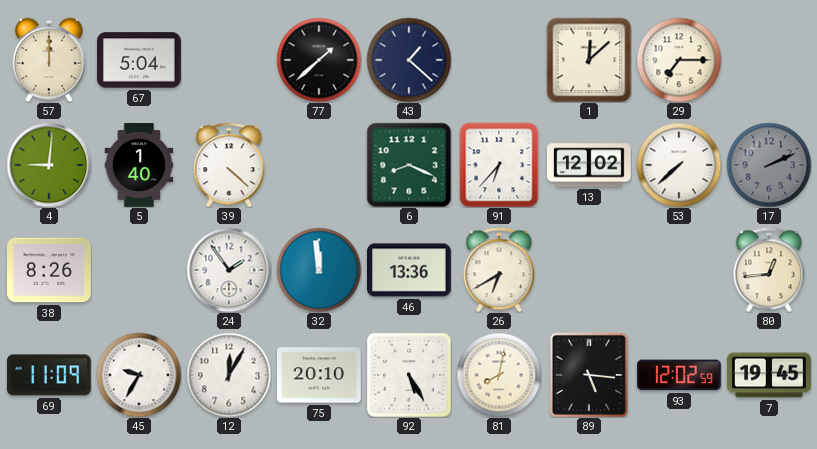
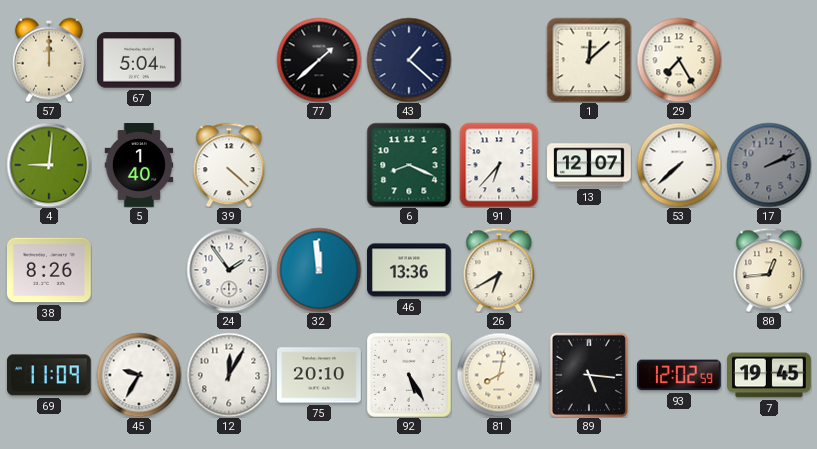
29: 7:15 -> 7:25
13: 12:02 -> 12:07
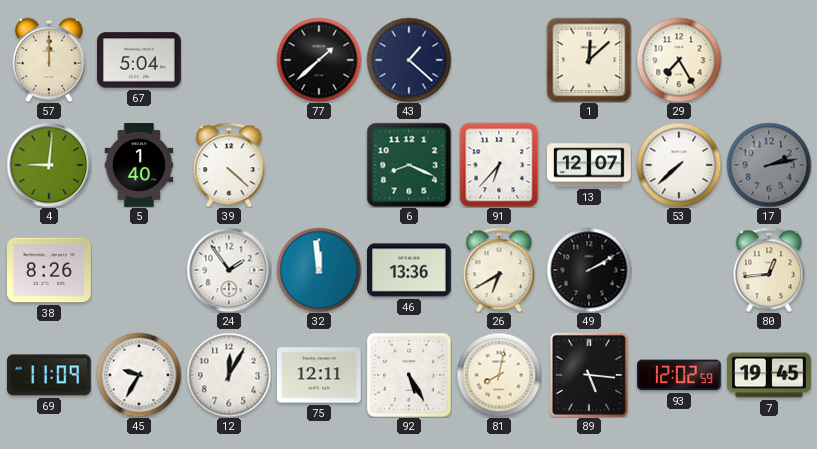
17: 2:11 -> 2:13
49: none -> 2:10
75: 20:10 -> 12:11
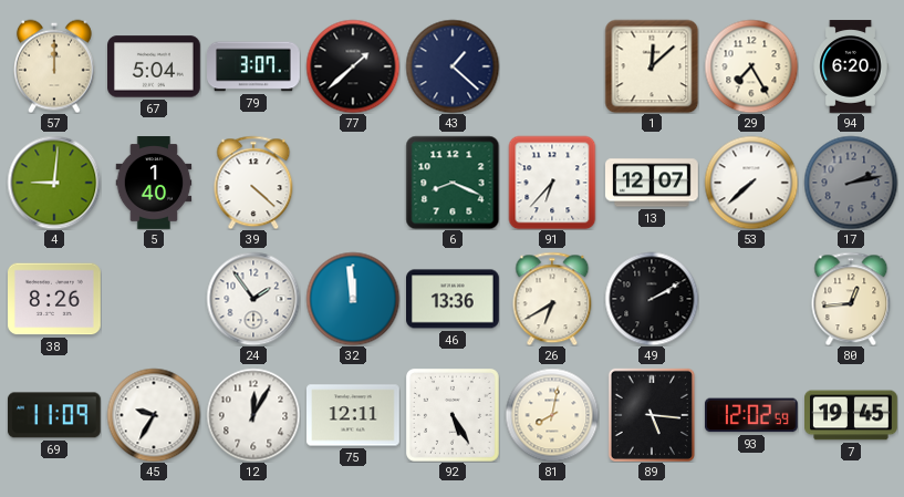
79: none -> 3:07
94: none -> 6:20
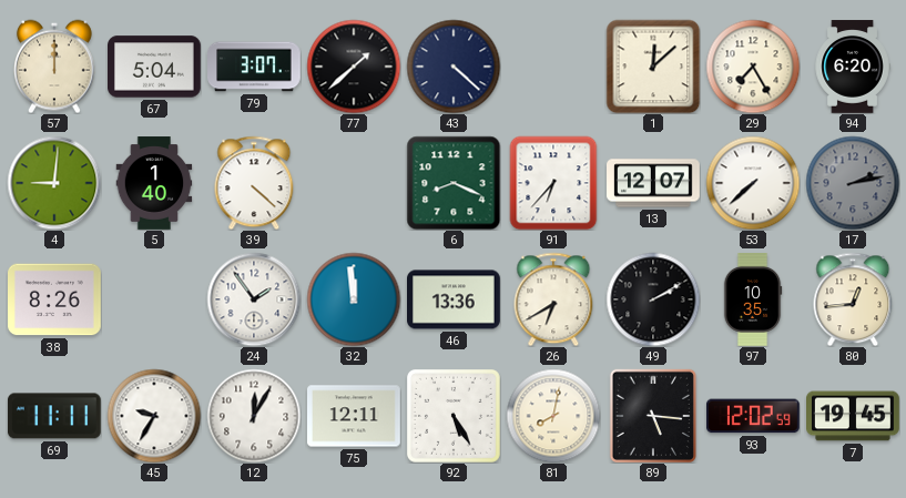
43: 1:22 -> 4:22
97: none -> 10:35
69: 11:09 -> 11:11
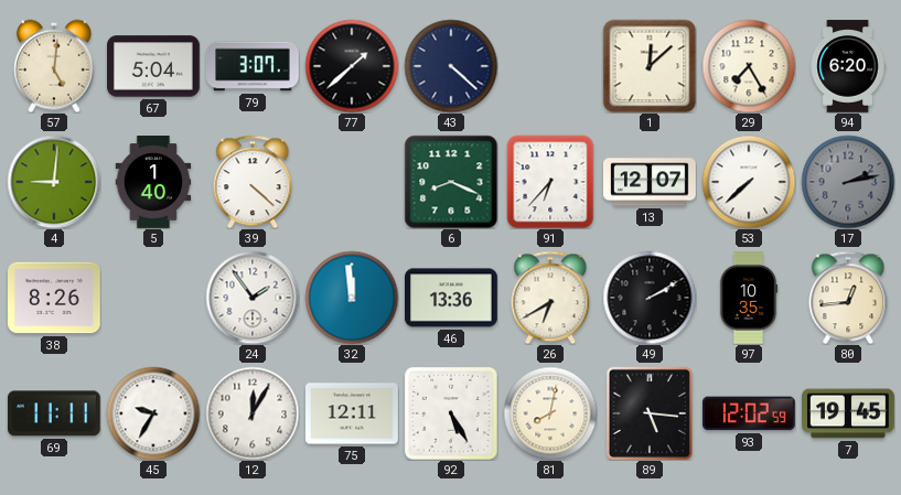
57: 12:00 -> 5:01
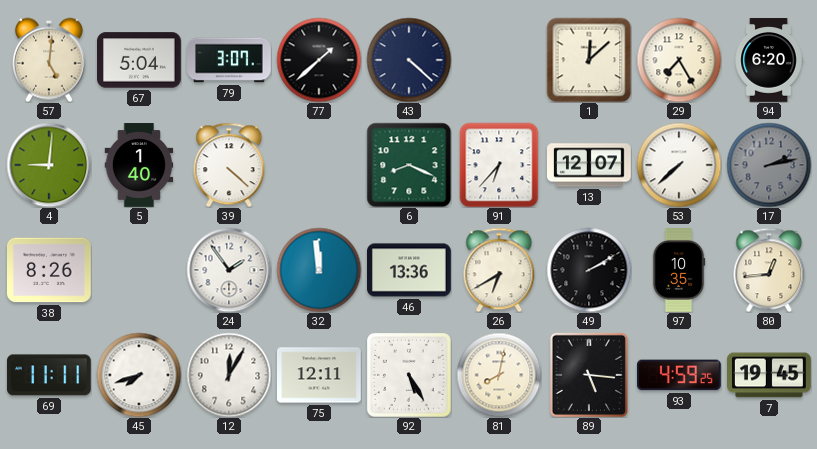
45: 9:35 -> 7:42
93: 12:02 -> 4:59
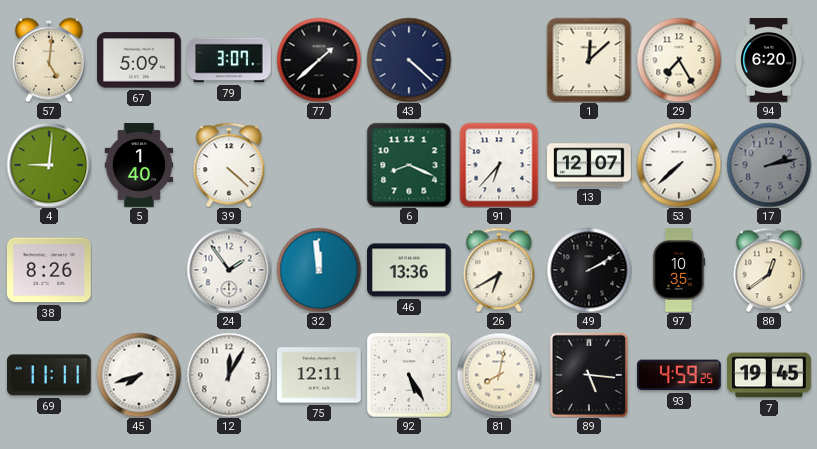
67: 5:04 -> 5:09
80: 12:44 -> 12:39
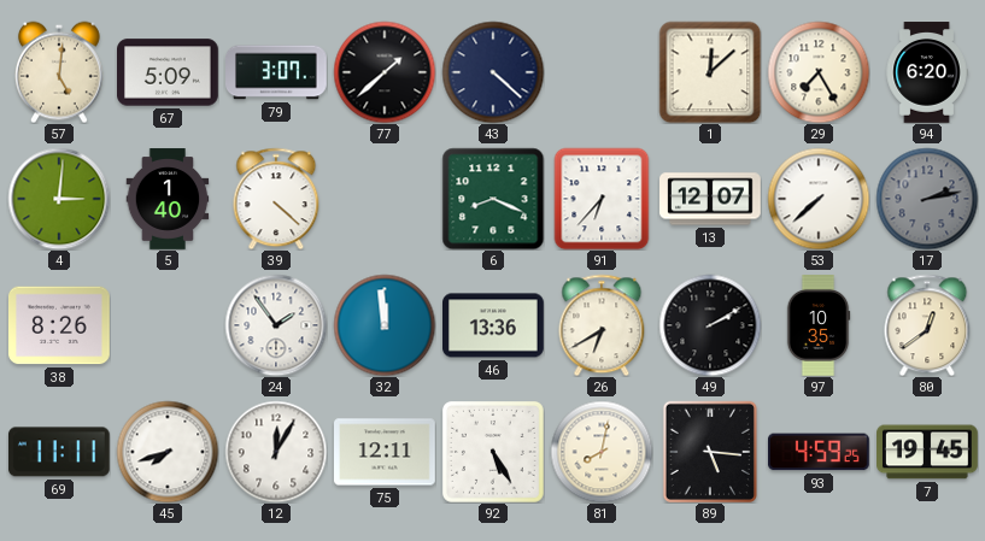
4: 9:01 -> 3:01
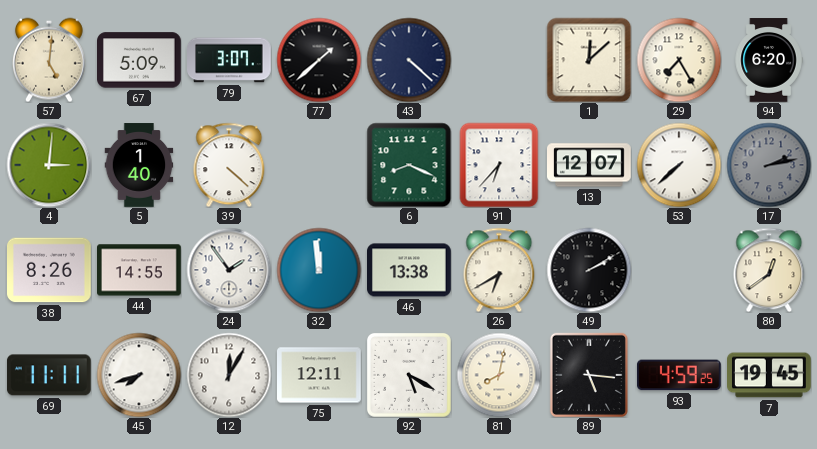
44: none -> 14:55
46: 13:36 -> 13:38
97: 10:35 -> none
92: 5:25 -> 5:20
